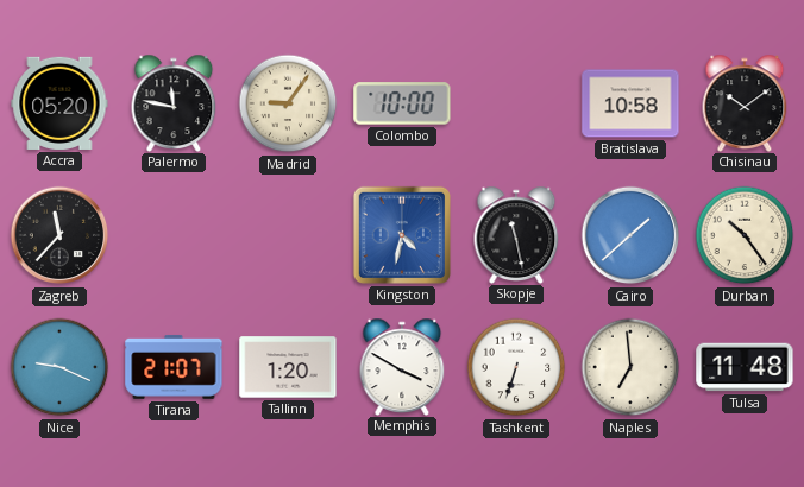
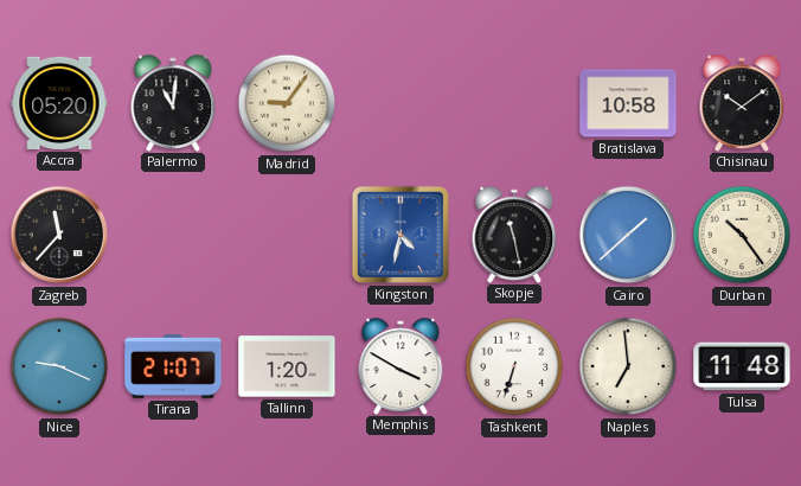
Palermo: 11:47 -> 11:01
Colombo: 10:00 -> none
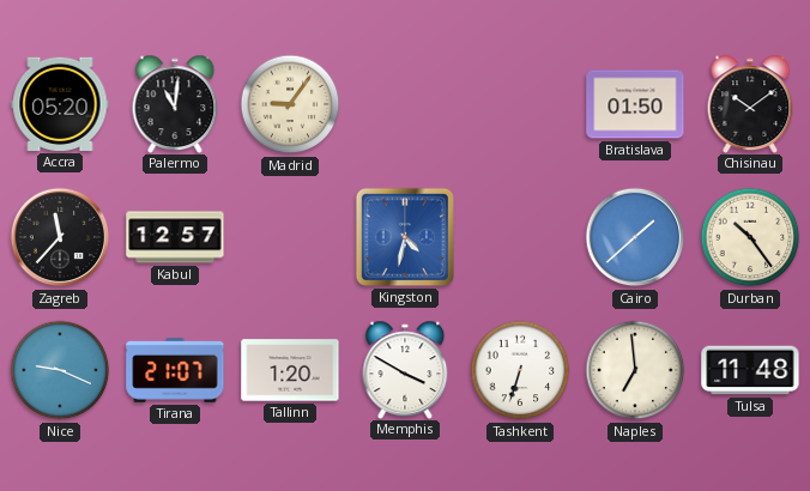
Bratislava: 10:58 -> 01:50
Kabul: none -> 12:57
Skopje: 11:28 -> none
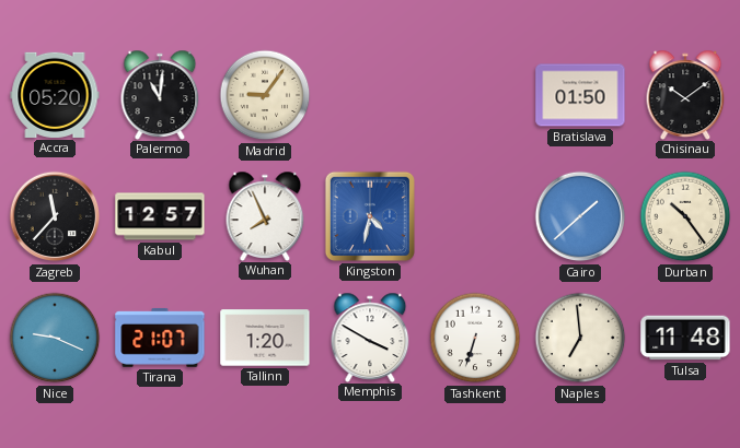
Wuhan: none -> 7:56
